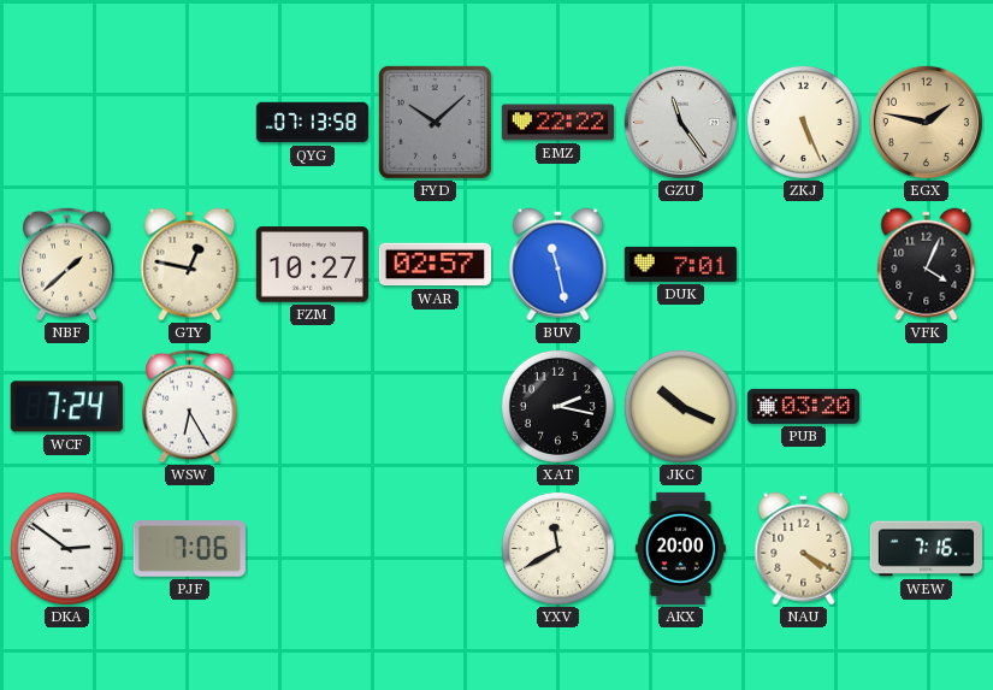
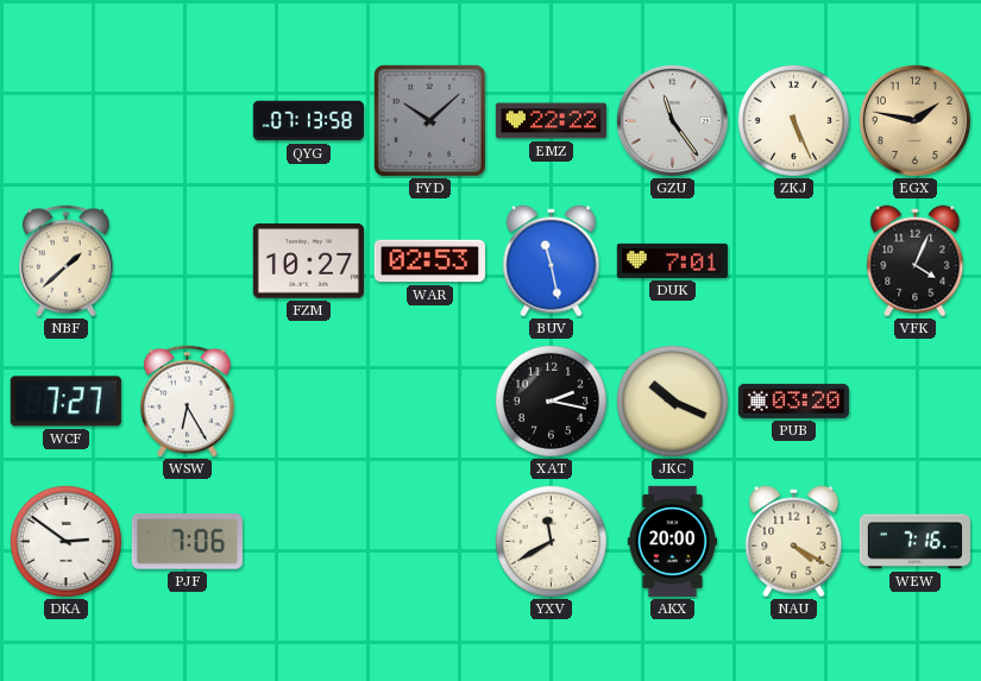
GTY: 12:47 -> none
WAR: 02:57 -> 02:53
WCF: 7:24 -> 7:27
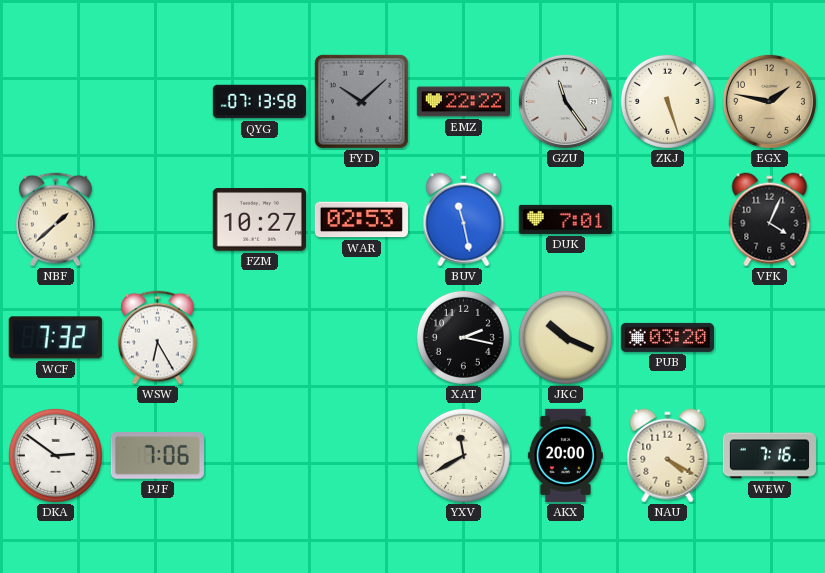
ZKJ: 5:26 -> 5:27
WCF: 7:27 -> 7:32
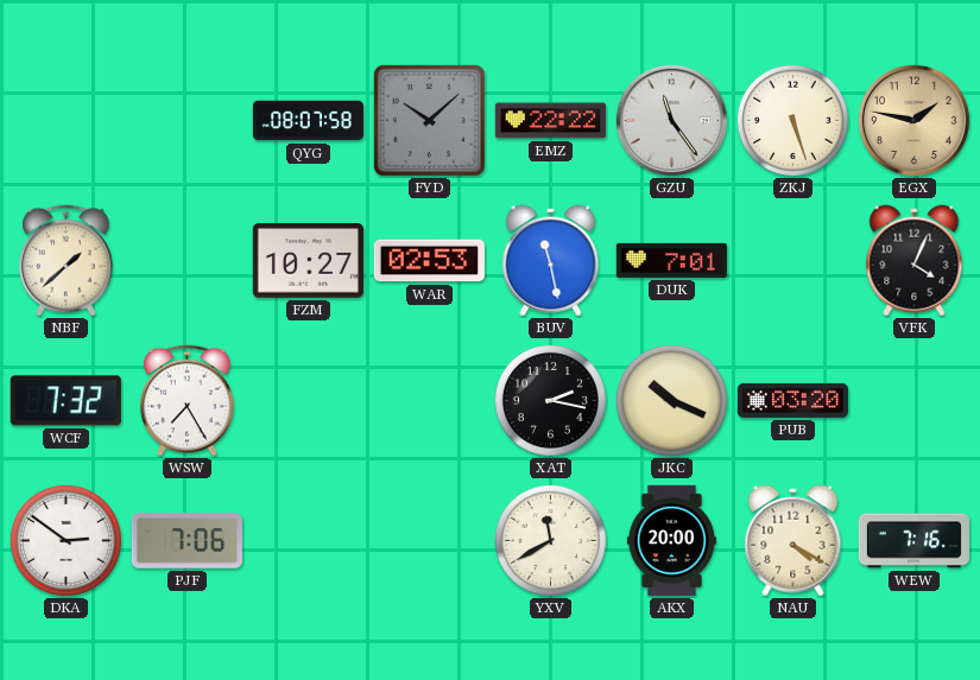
QYG: 07:13 -> 08:07
WSW: 6:25 -> 7:25
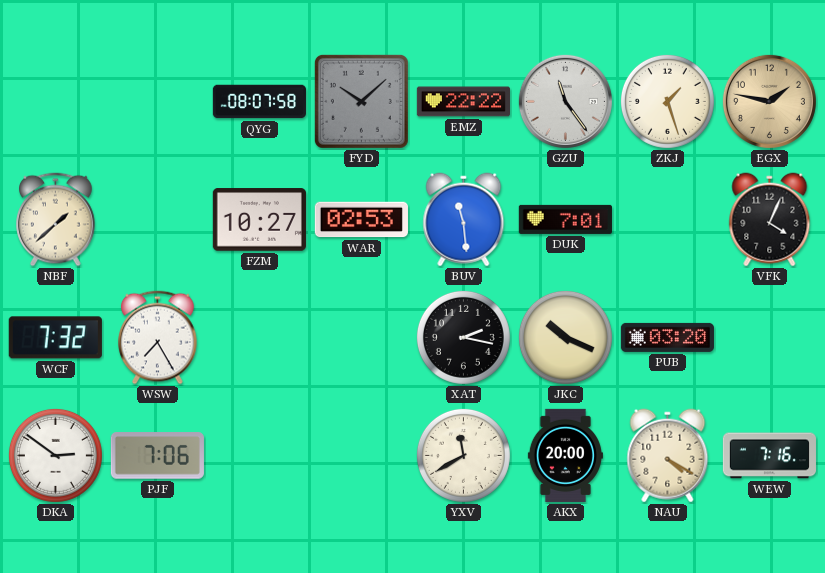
ZKJ: 5:27 -> 1:27
BUV: 11:28 -> 11:29
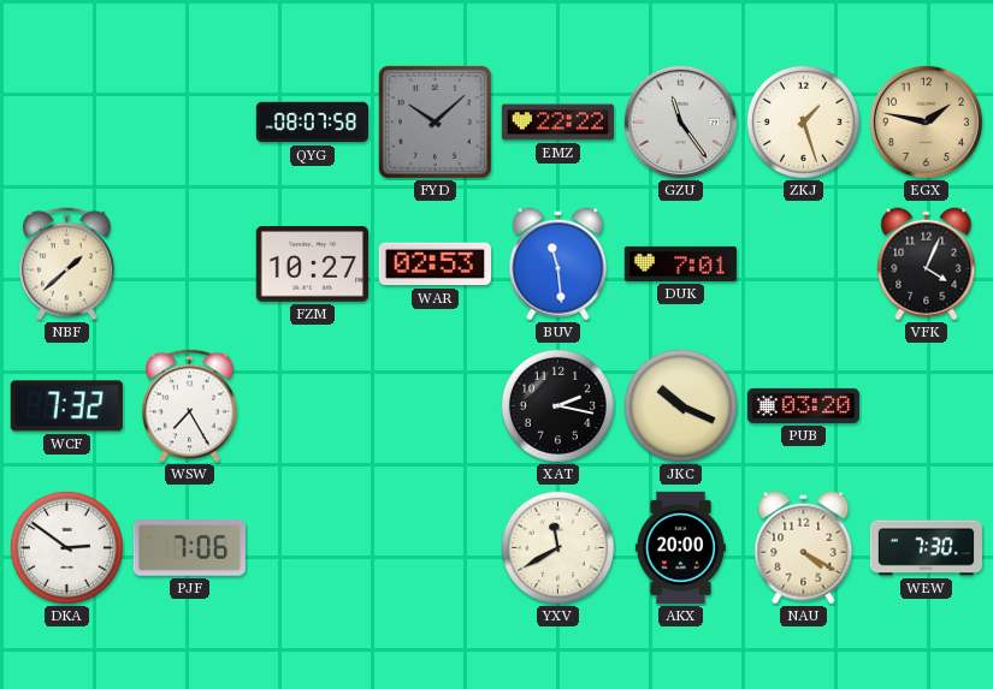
WEW: 7:16 -> 7:30
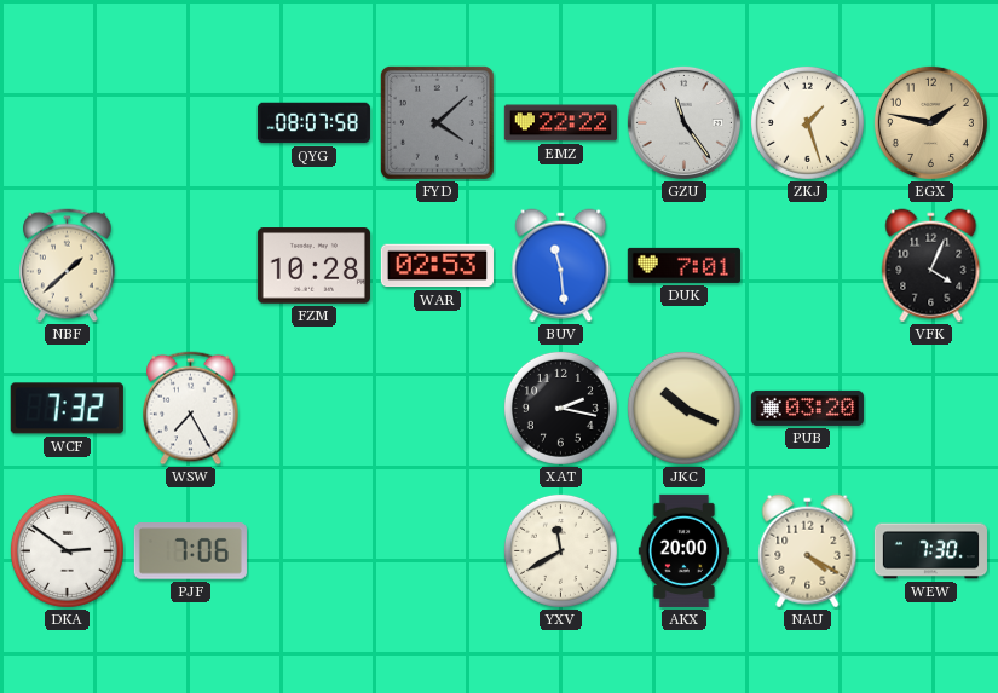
FYD: 10:08 -> 4:08
FZM: 10:27 -> 10:28
